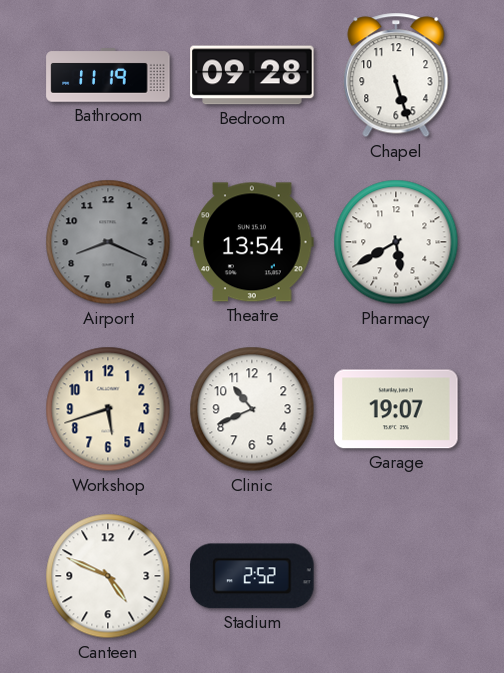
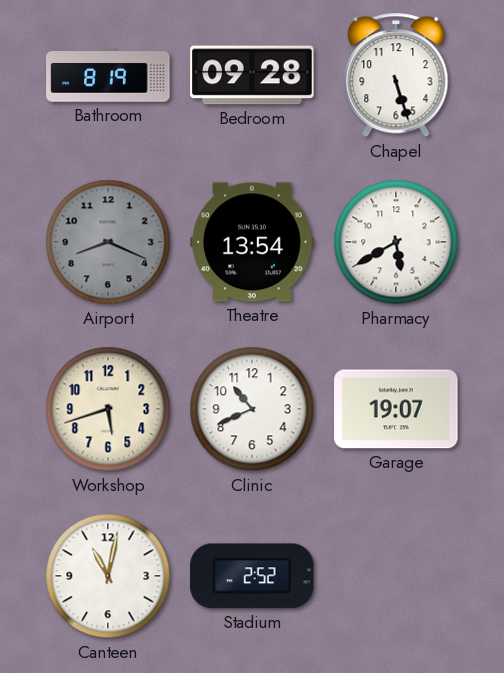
Bathroom: 11:19 -> 8:19
Canteen: 4:49 -> 11:02
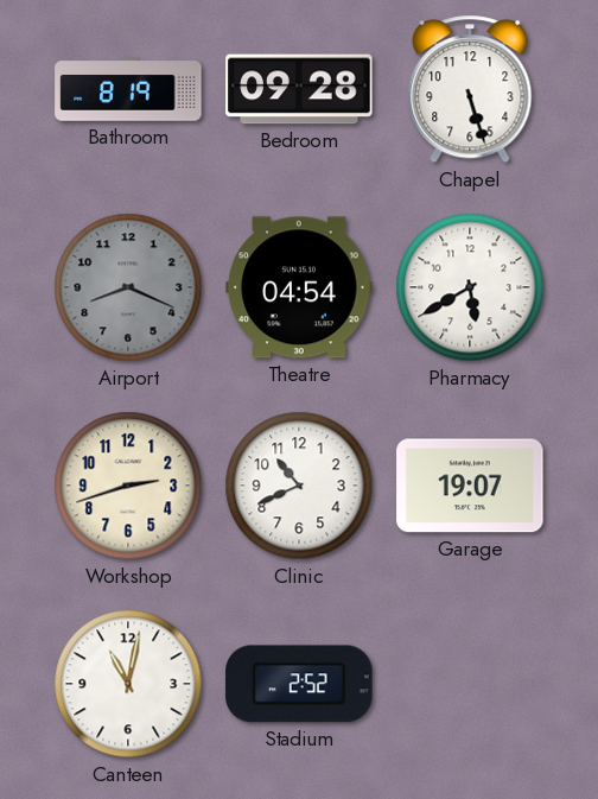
Theatre: 13:54 -> 04:54
Workshop: 5:42 -> 2:42
